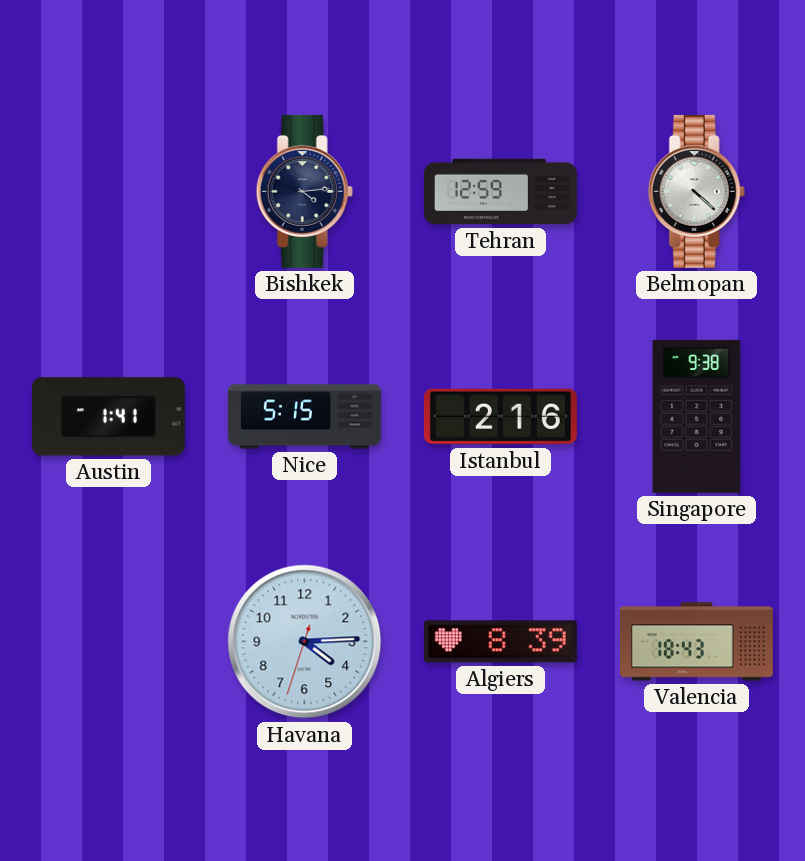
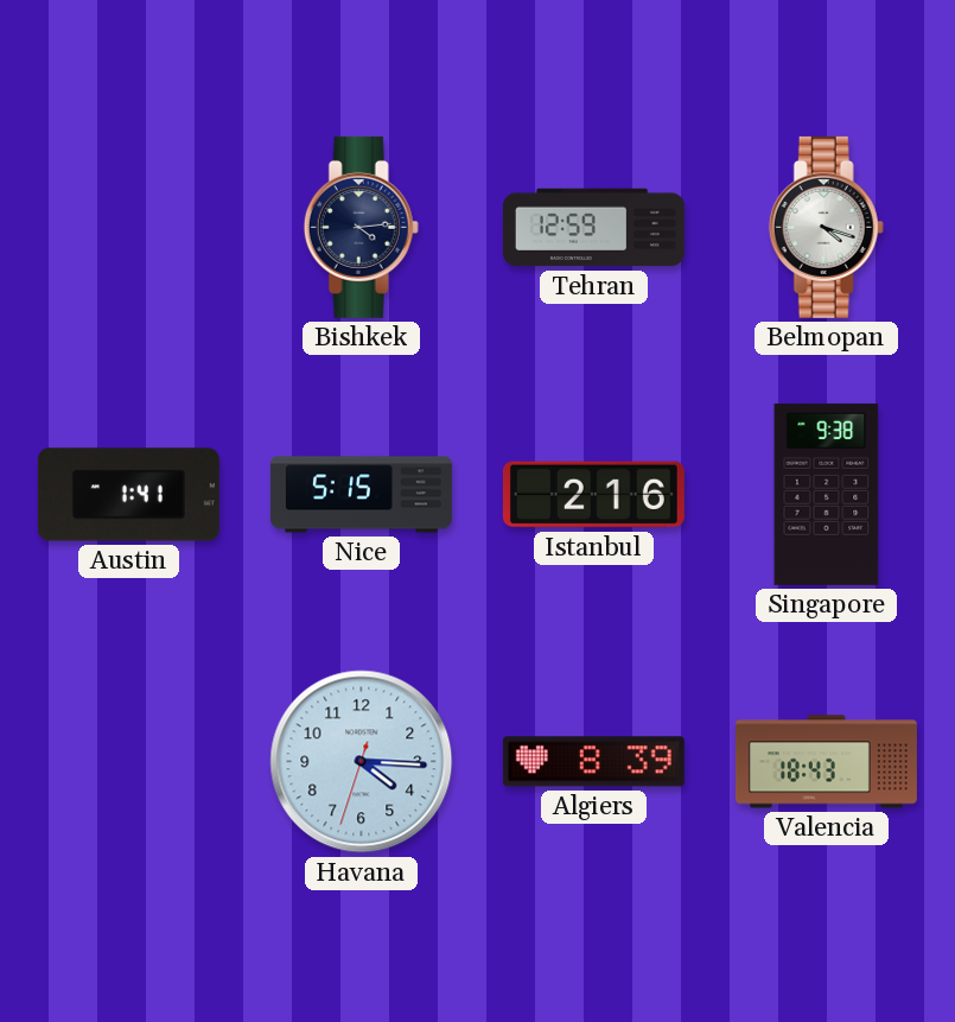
Belmopan: 4:22 -> 4:18
Havana: 4:14 -> 4:15
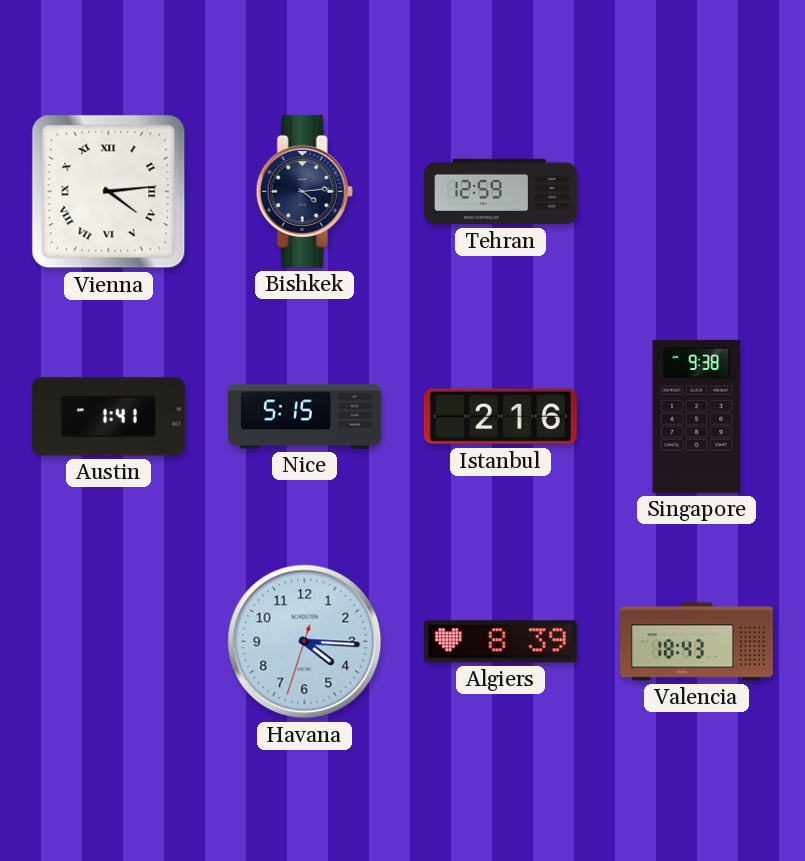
Vienna: none -> 4:14
Belmopan: 4:18 -> none
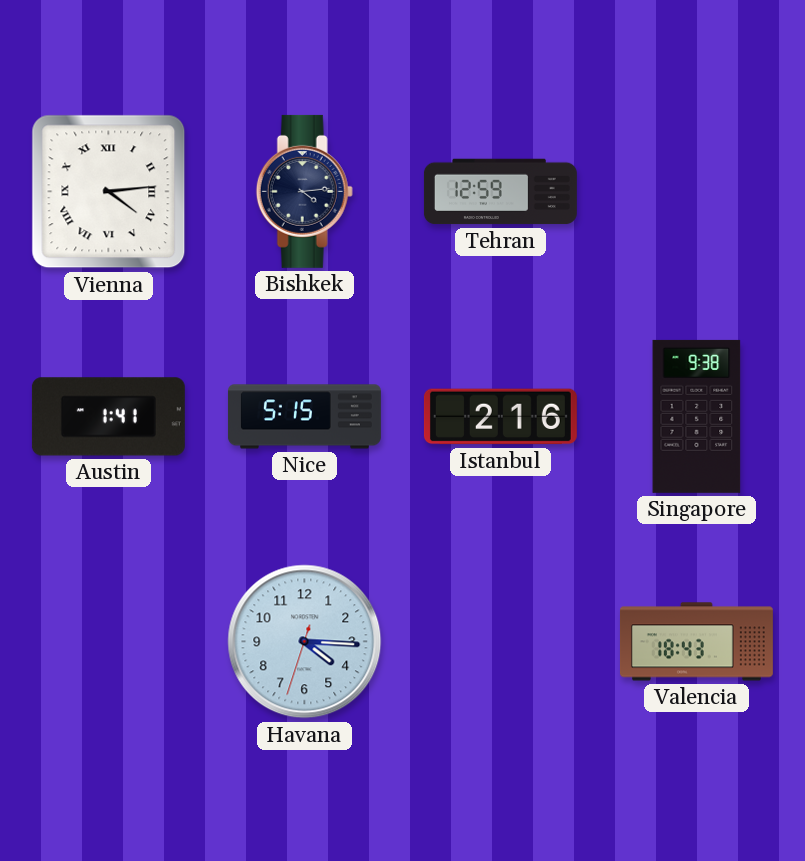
Algiers: 8:39 -> none
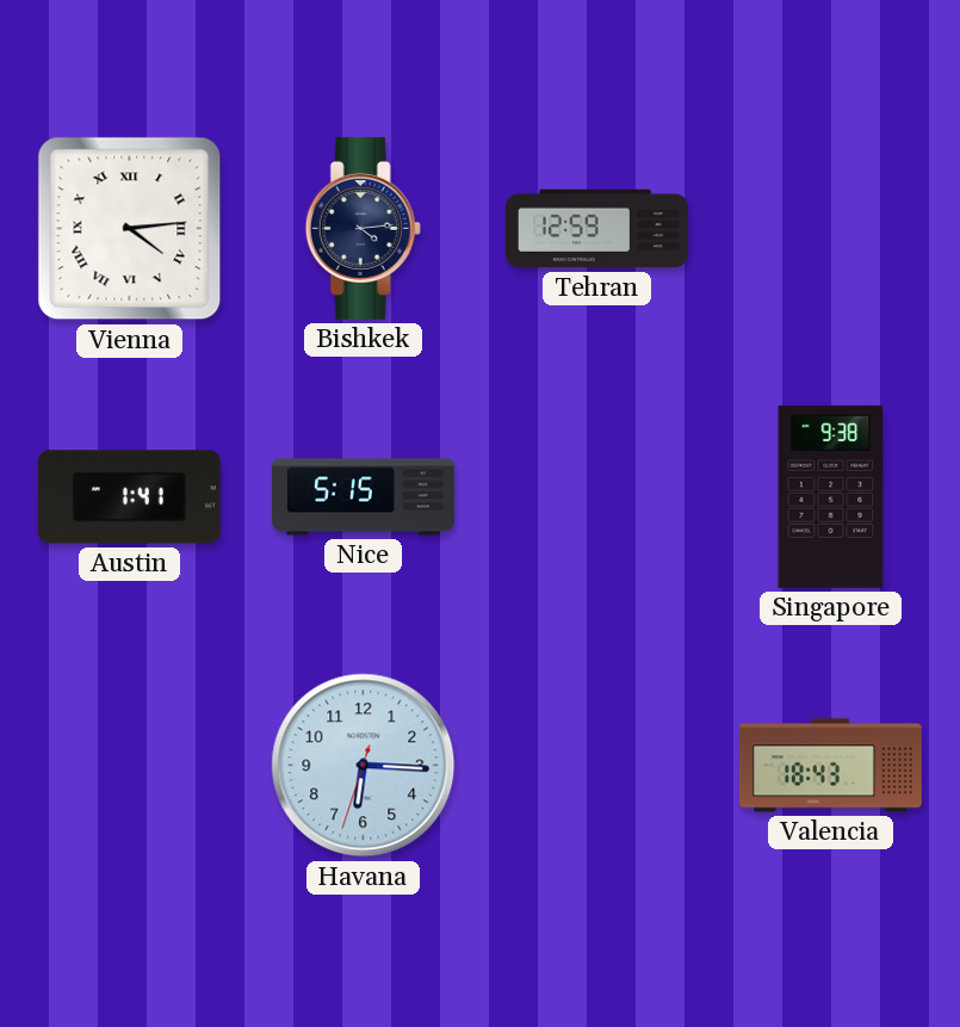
Istanbul: 2:16 -> none
Havana: 4:15 -> 6:15
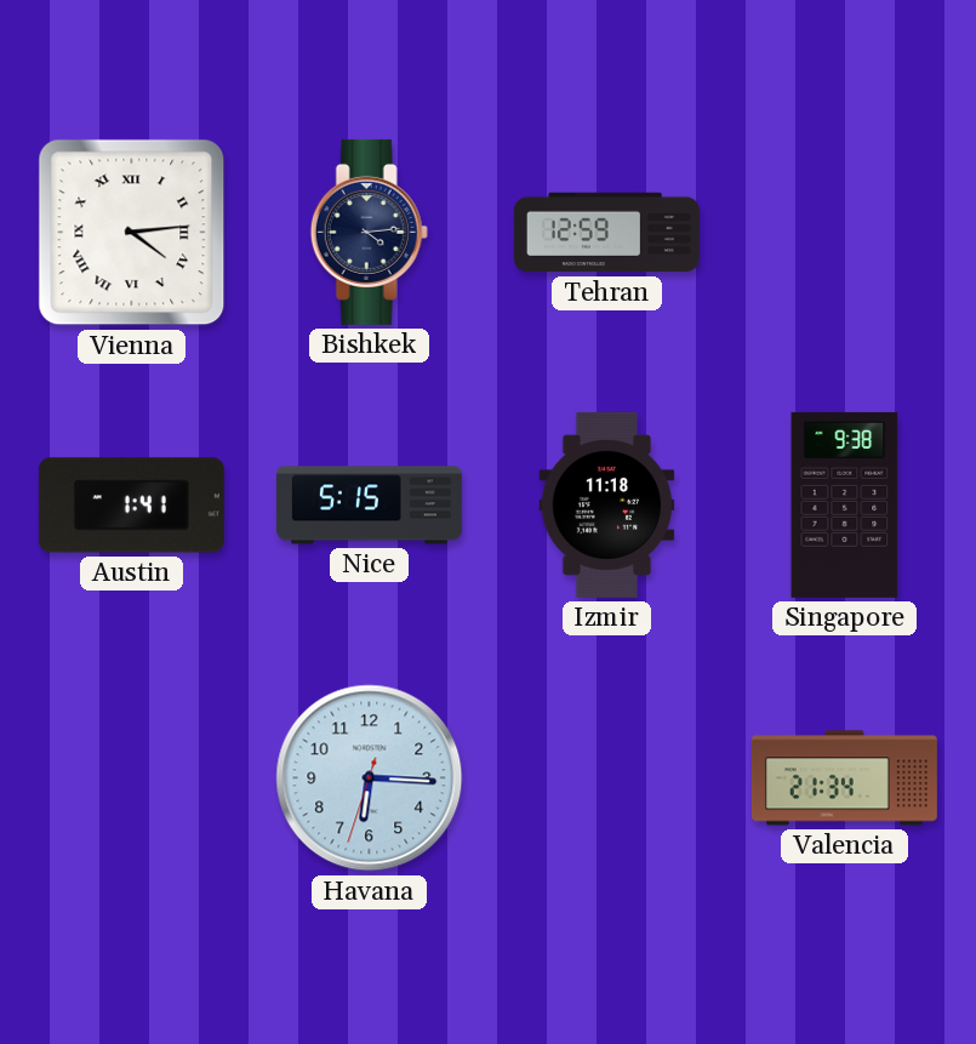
Izmir: none -> 11:18
Valencia: 18:43 -> 21:34
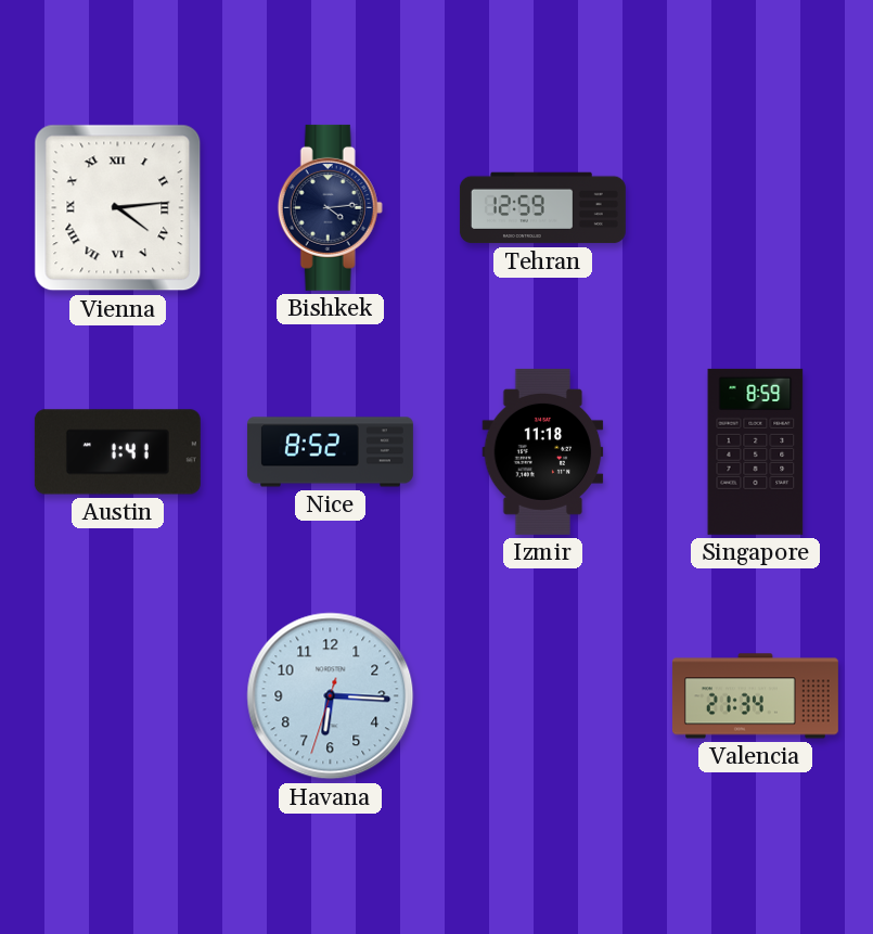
Nice: 5:15 -> 8:52
Singapore: 9:38 -> 8:59
